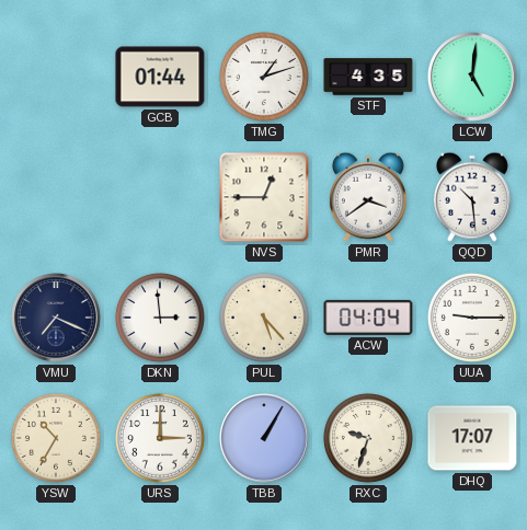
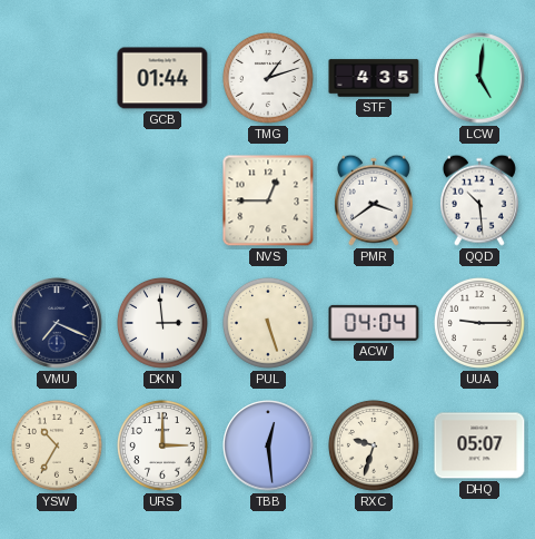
PUL: 5:23 -> 5:27
TBB: 1:05 -> 12:29
DHQ: 17:07 -> 05:07
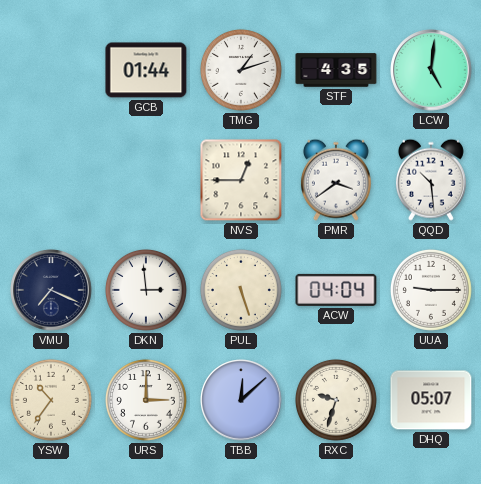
YSW: 10:35 -> 10:36
TBB: 12:29 -> 12:08
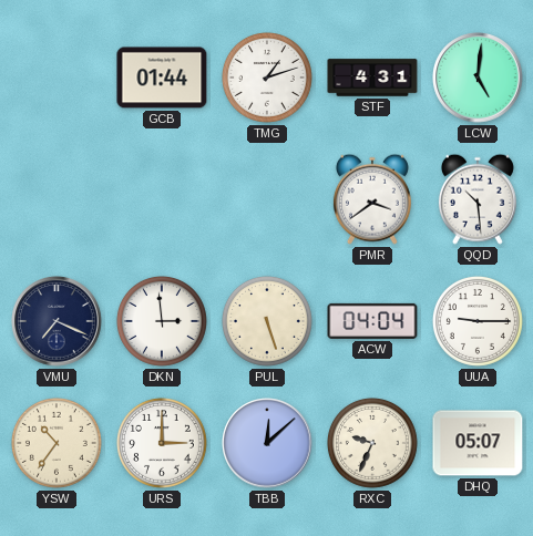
STF: 4:35 -> 4:31
NVS: 12:45 -> none
RXC: 9:33 -> 9:34
